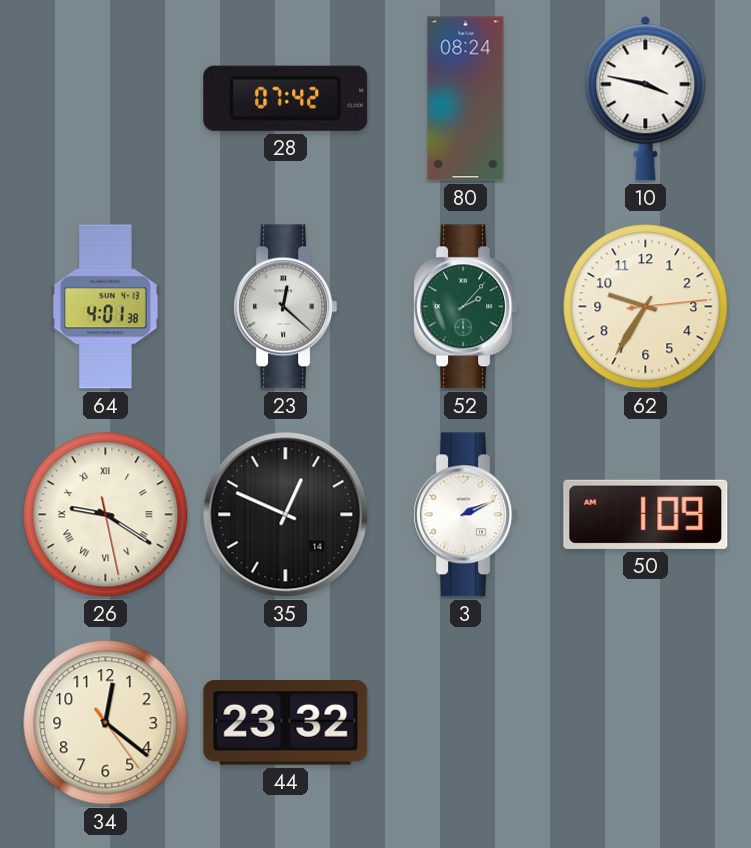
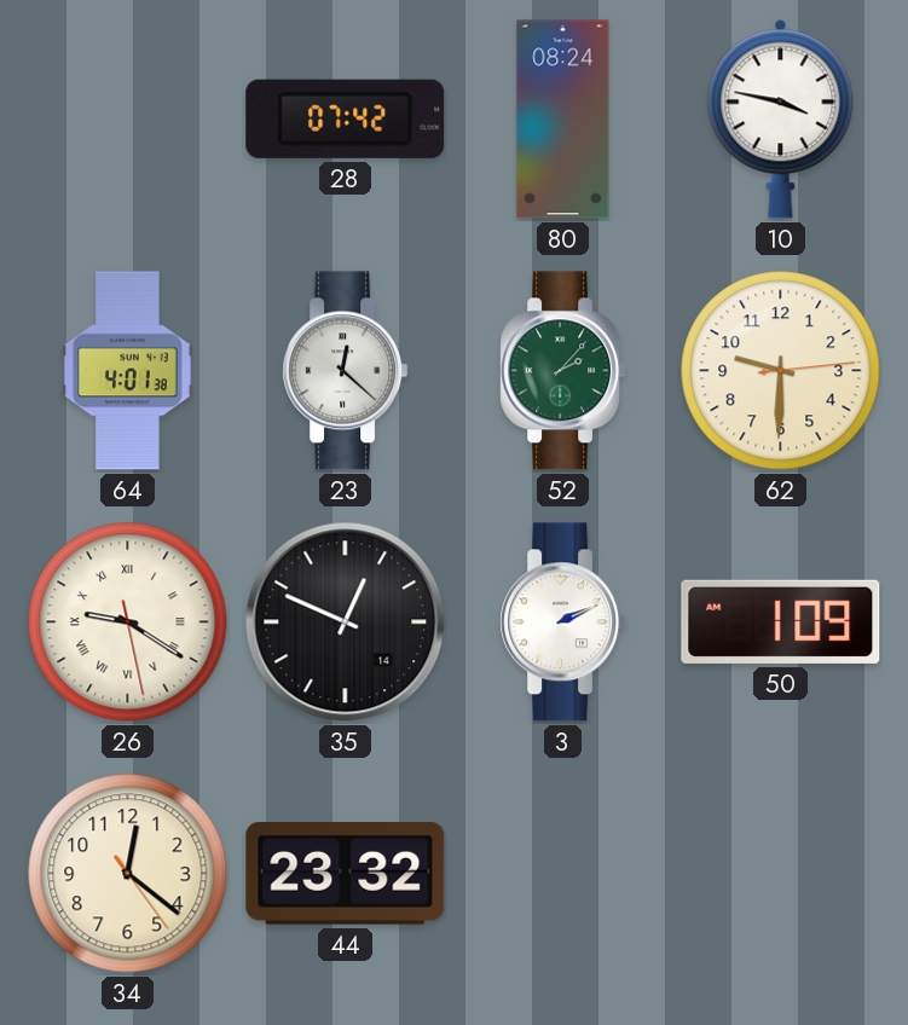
62: 9:35 -> 9:30
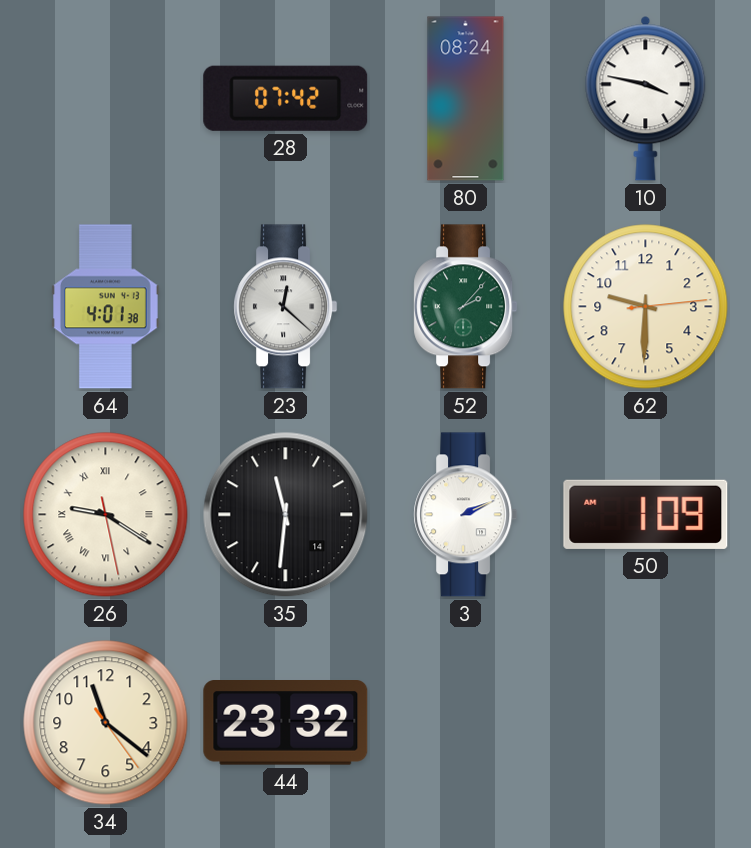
35: 12:49 -> 11:31
34: 12:21 -> 11:21
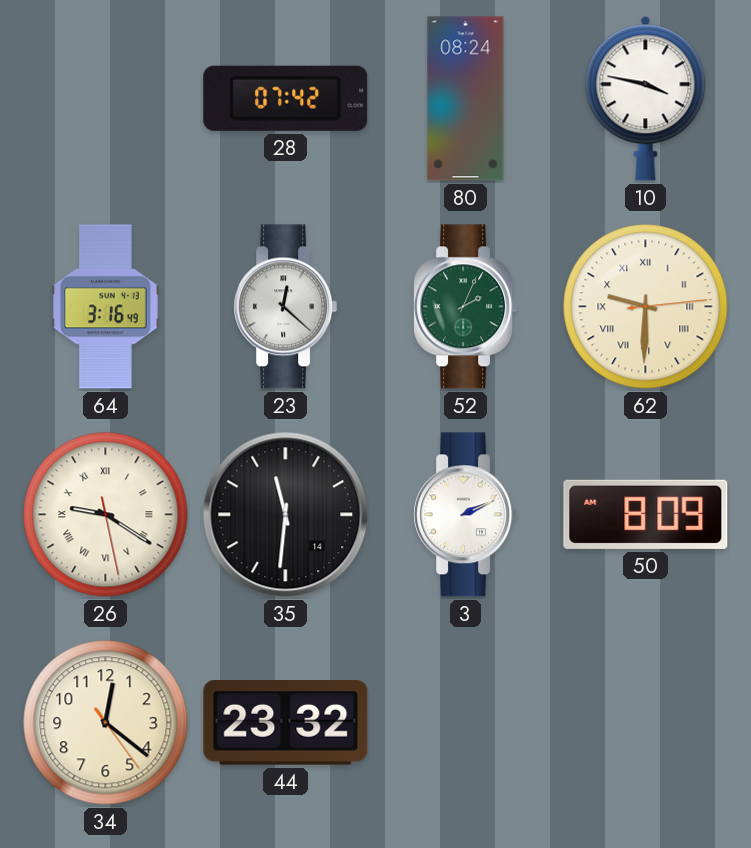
64: 4:01 -> 3:16
52: 2:07 -> 2:04
62 numerals: Arabic -> Roman
50: 1:09 -> 8:09
34: 11:21 -> 12:21
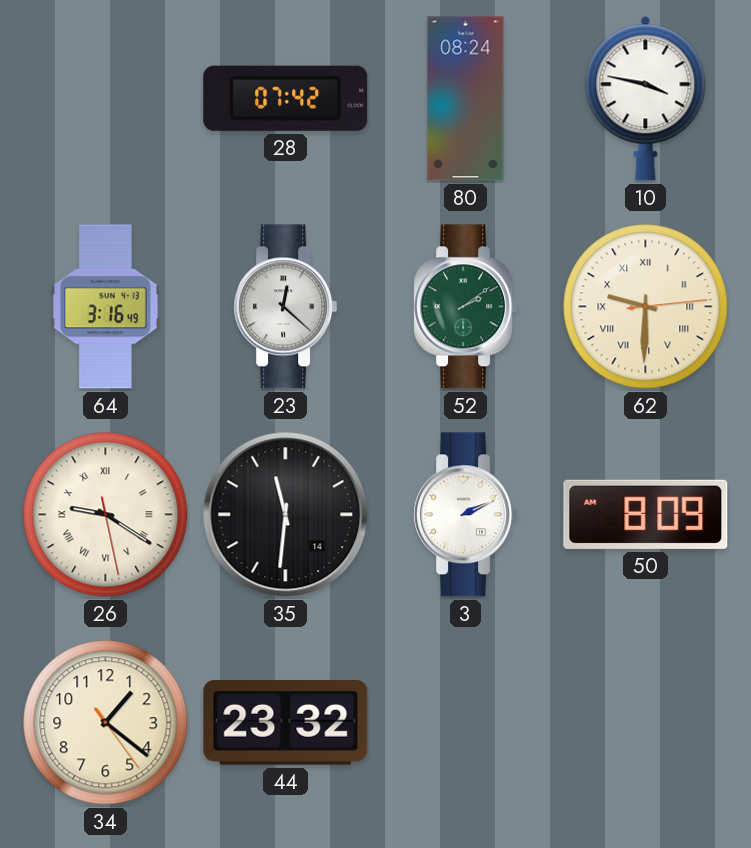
52: 2:04 -> 2:09
34: 12:21 -> 1:21
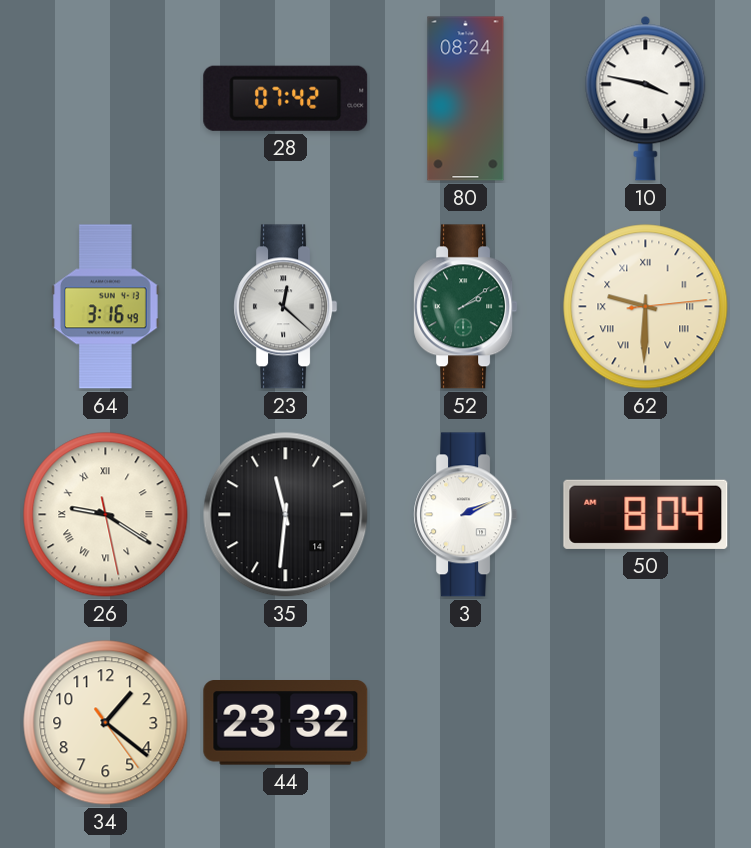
50: 8:09 -> 8:04
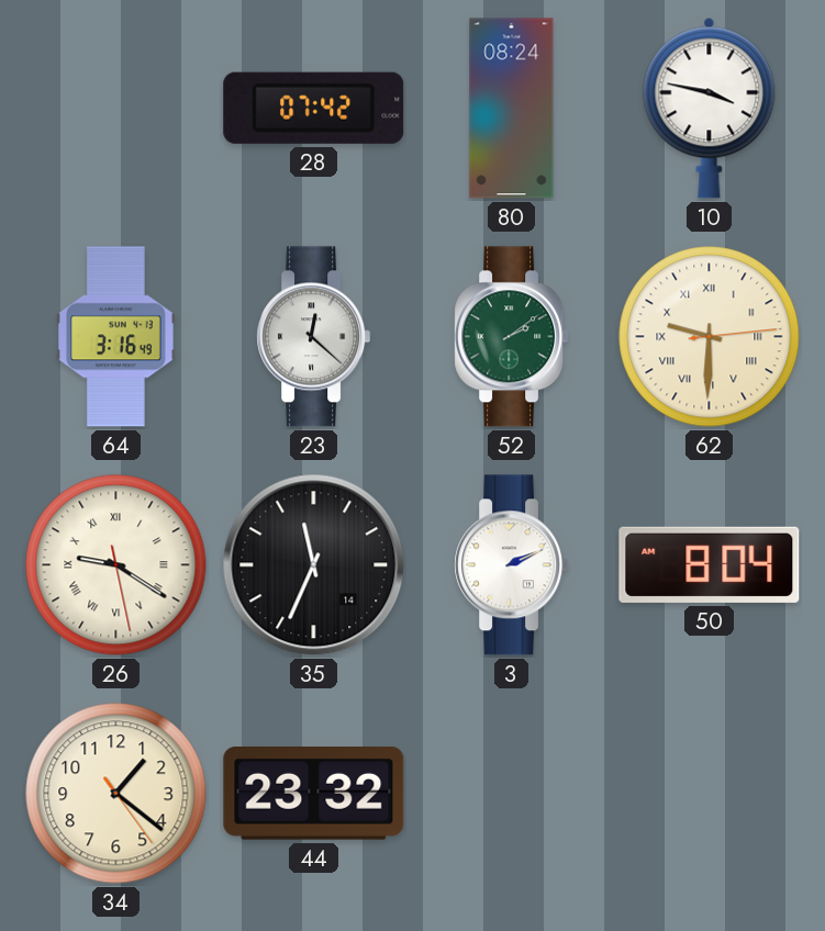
35: 11:31 -> 11:34
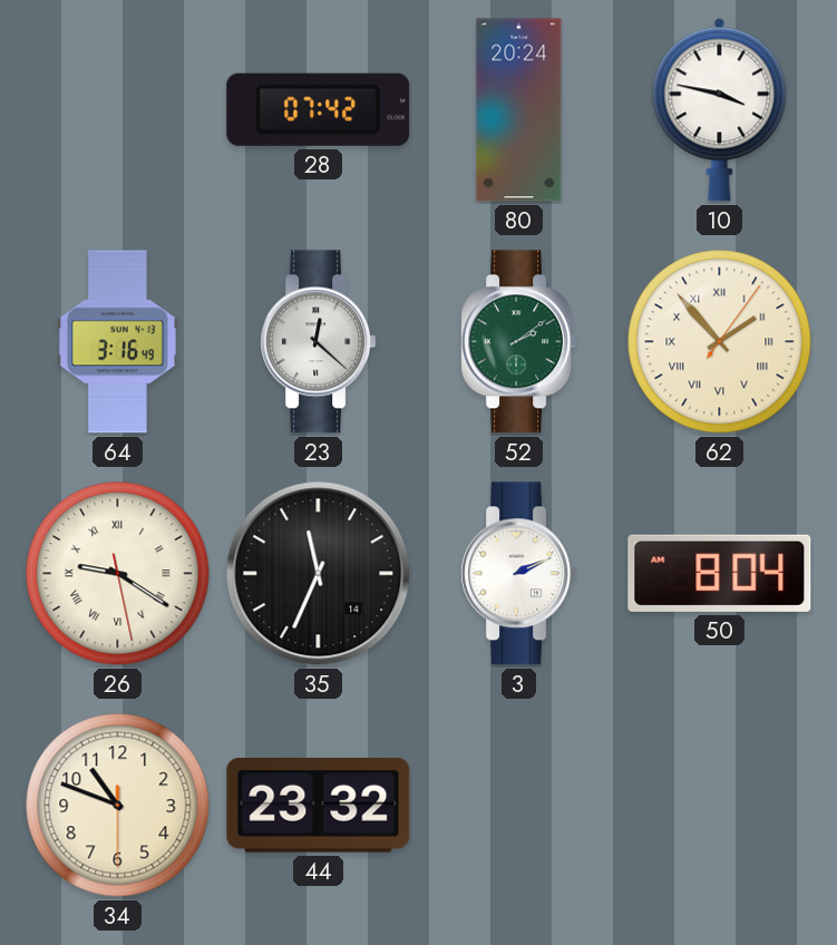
80: 08:24 -> 20:24
62: 9:30 -> 1:53
34: 1:21 -> 10:48
